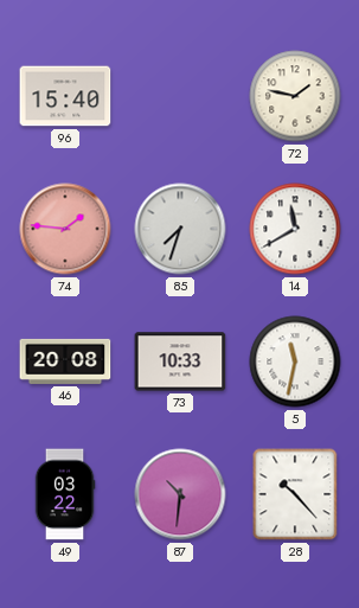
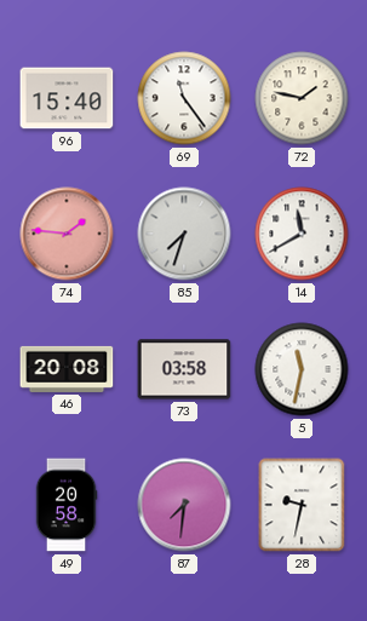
69: none -> 11:24
73: 10:33 -> 03:58
49: 03:22 -> 20:58
87: 10:31 -> 7:31
28: 10:23 -> 9:32
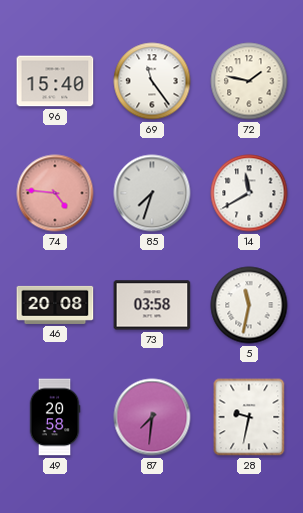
74: 1:46 -> 4:46
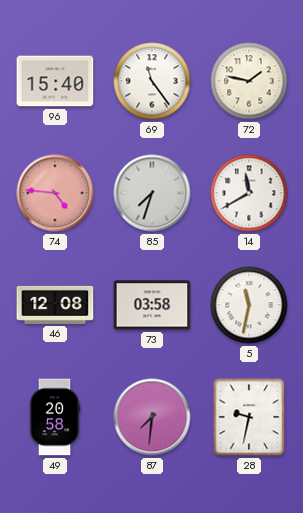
46: 20:08 -> 12:08
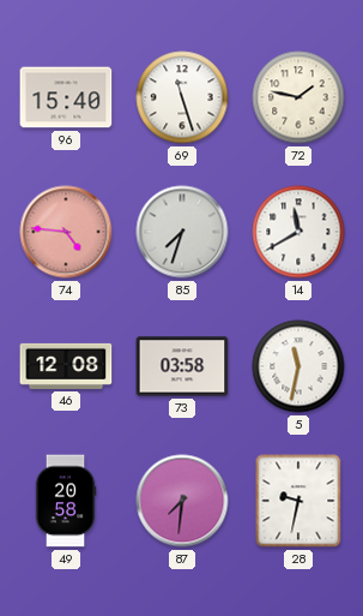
69: 11:24 -> 11:27
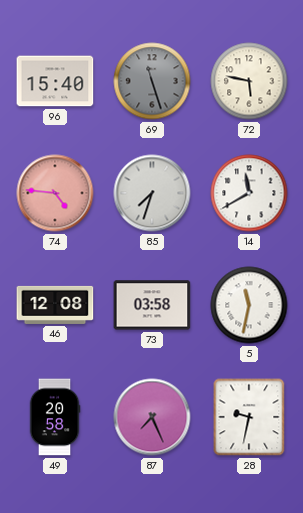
69 dial: white -> grey
72: 1:47 -> 5:47
87: 7:31 -> 7:26
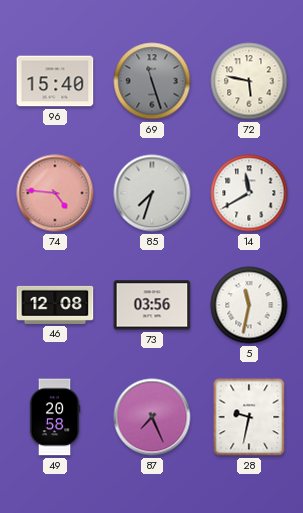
73: 03:58 -> 03:56
